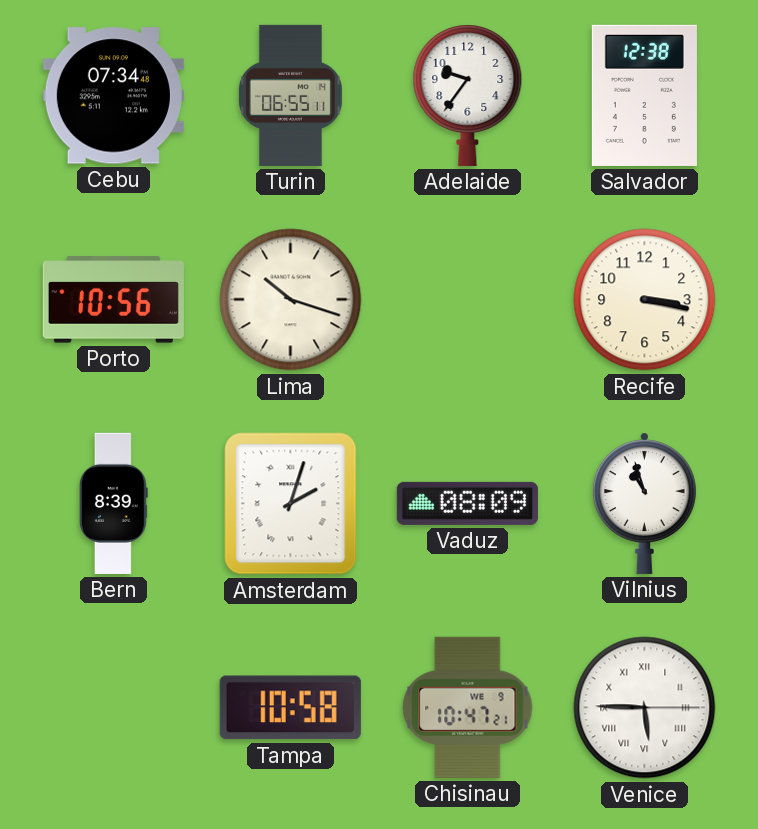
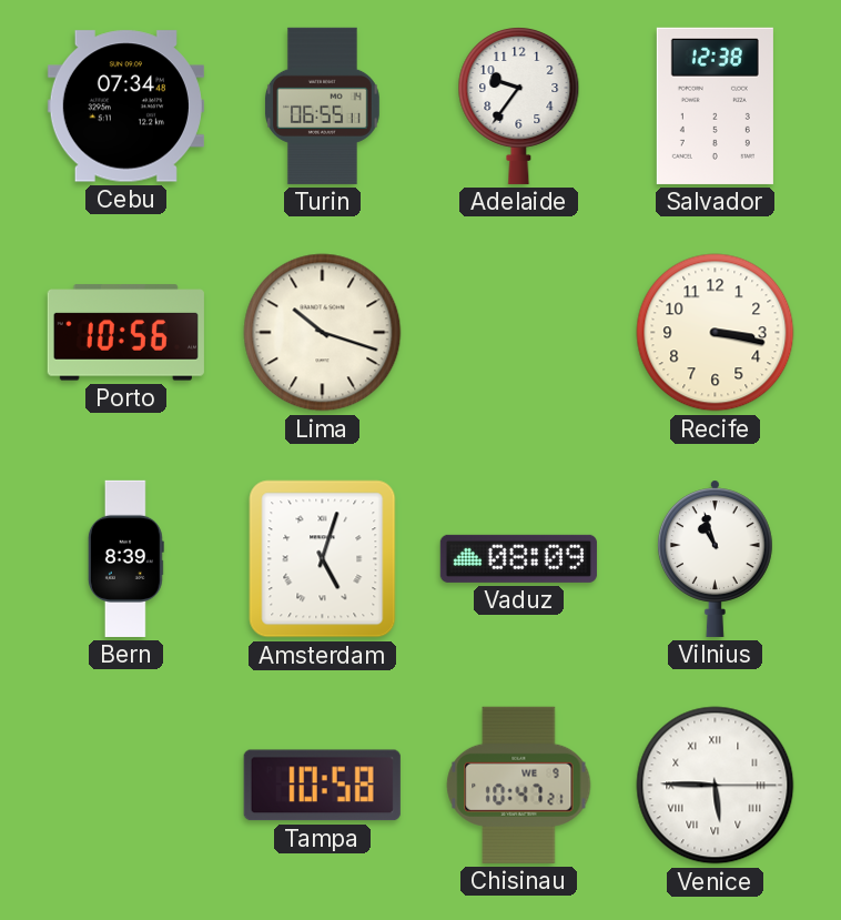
Amsterdam: 2:03 -> 5:03
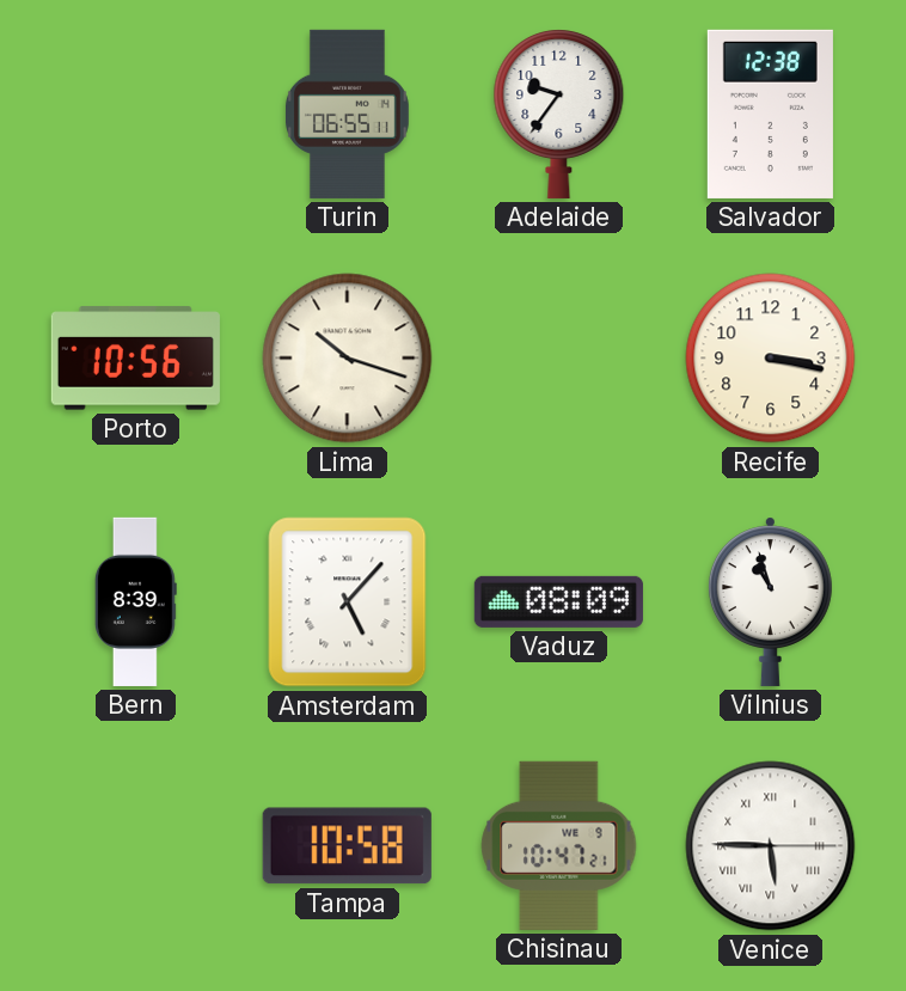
Cebu: 07:34 -> none
Amsterdam: 5:03 -> 5:07
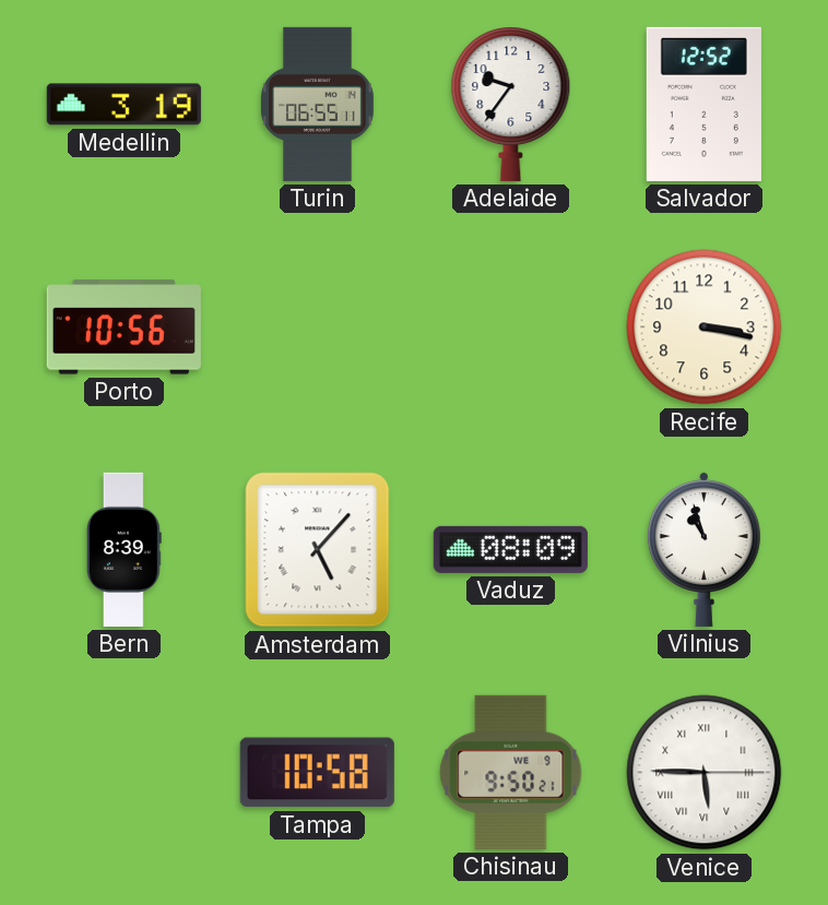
Medellin: none -> 3:19
Salvador: 12:38 -> 12:52
Lima: 10:18 -> none
Chisinau: 10:47 -> 9:50
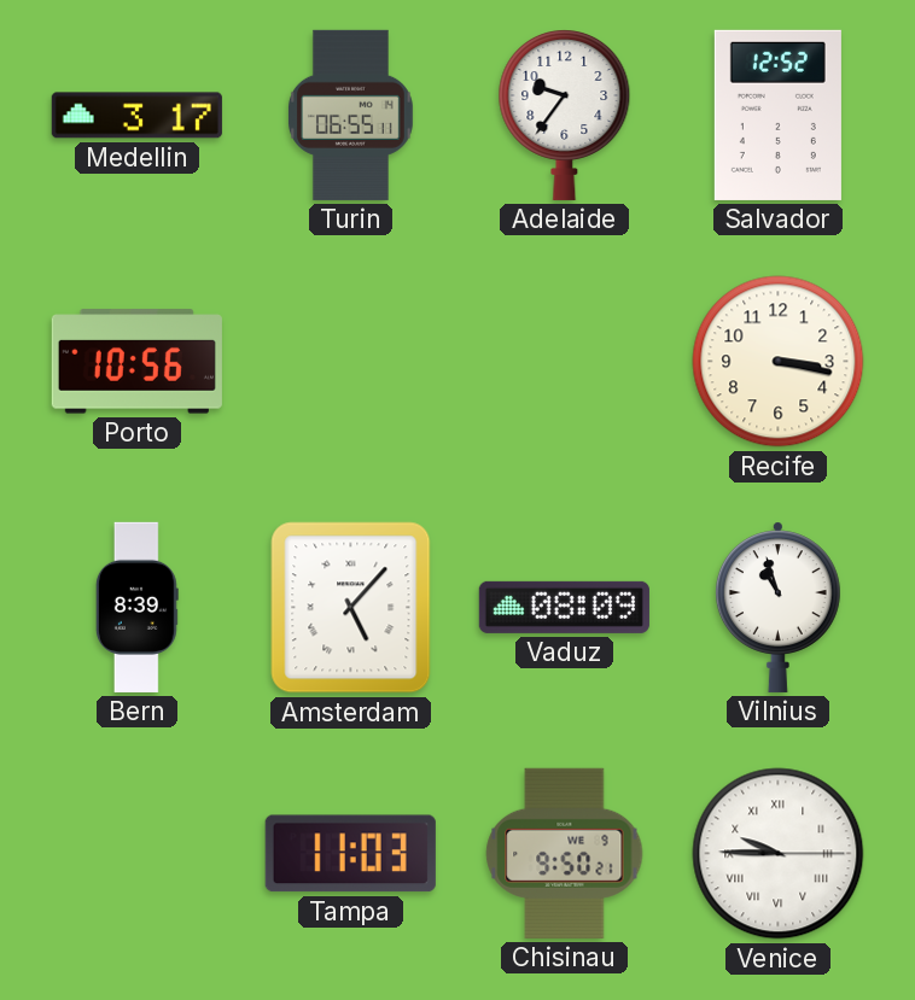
Medellin: 3:19 -> 3:17
Tampa: 10:58 -> 11:03
Venice: 5:45 -> 9:45
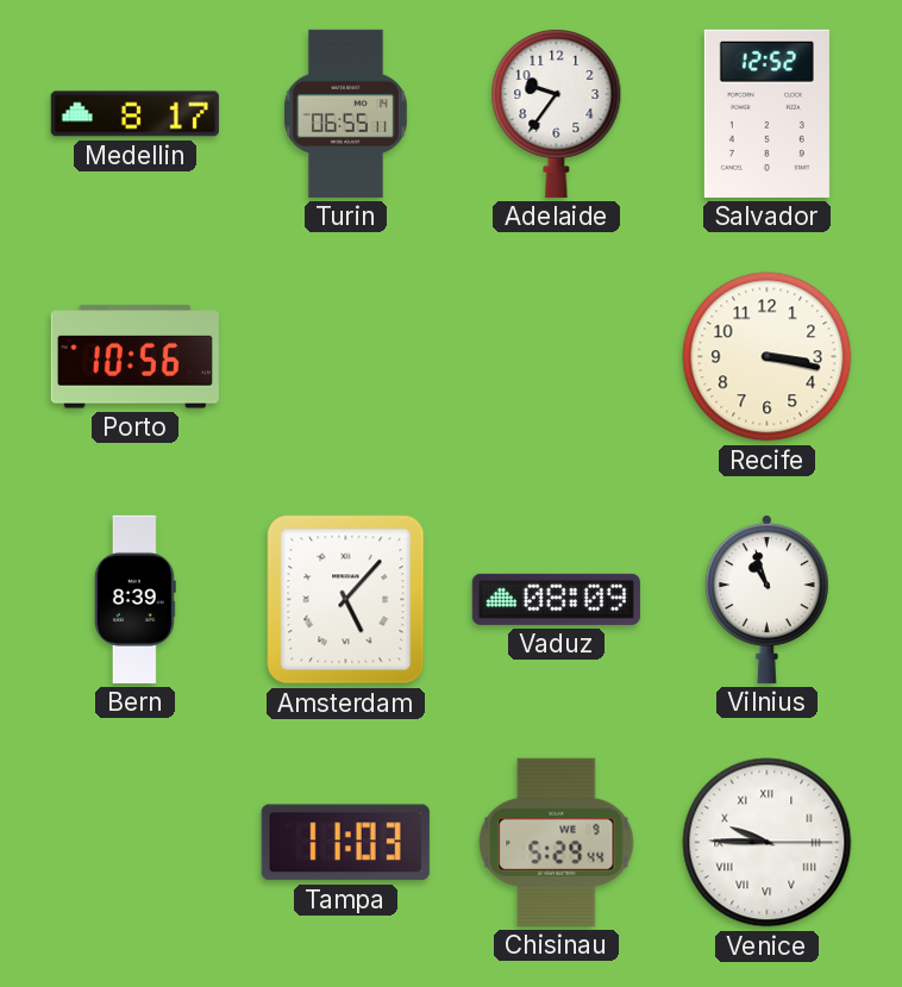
Medellin: 3:17 -> 8:17
Chisinau: 9:50 -> 5:29
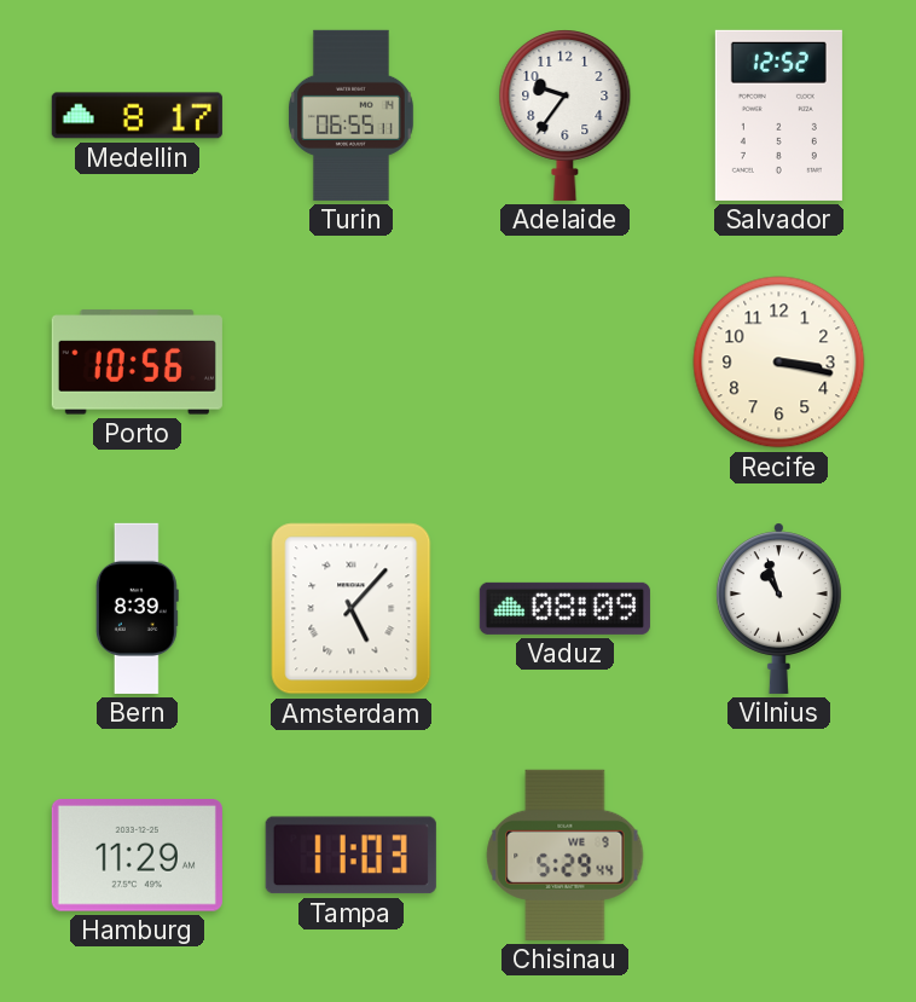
Hamburg: none -> 11:29
Venice: 9:45 -> none
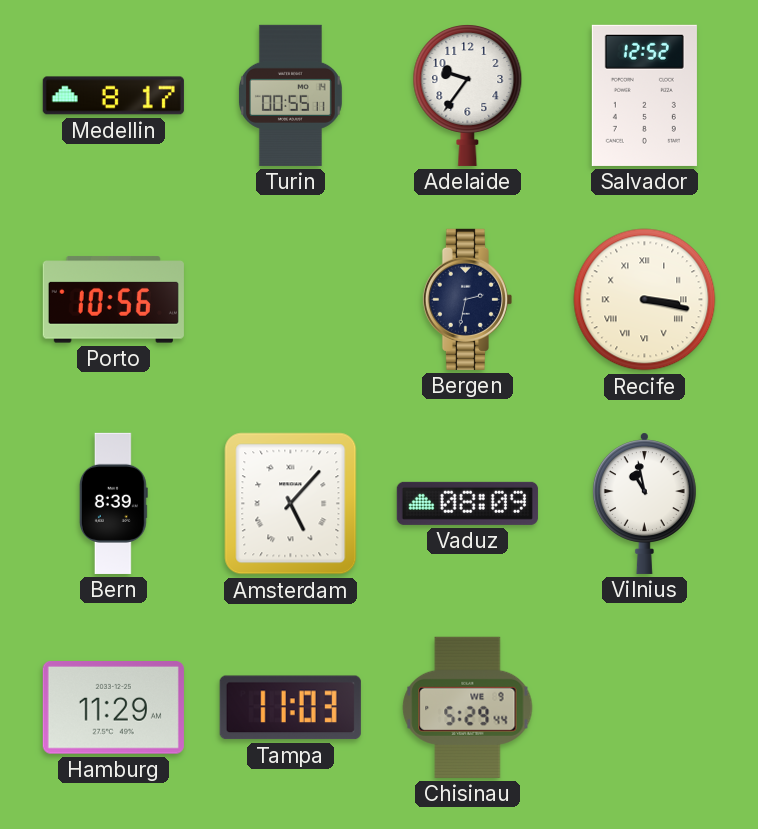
Turin: 06:55 -> 00:55
Bergen: none -> 2:32
Recife numerals: Arabic -> Roman
Vilnius: 10:57 -> 10:58
